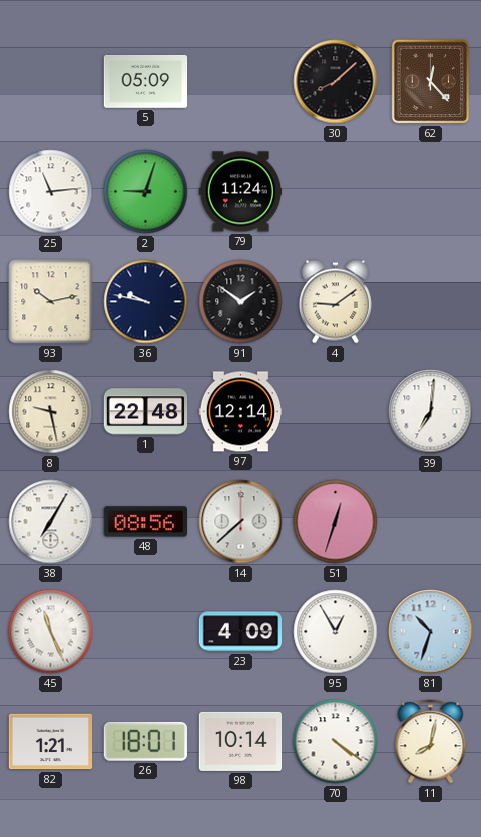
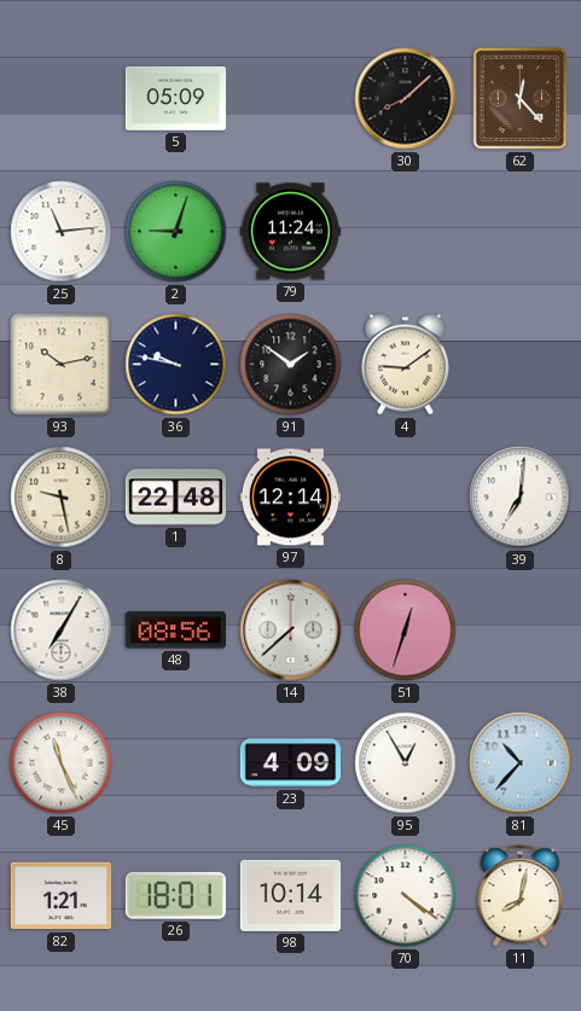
81: 10:33 -> 10:37
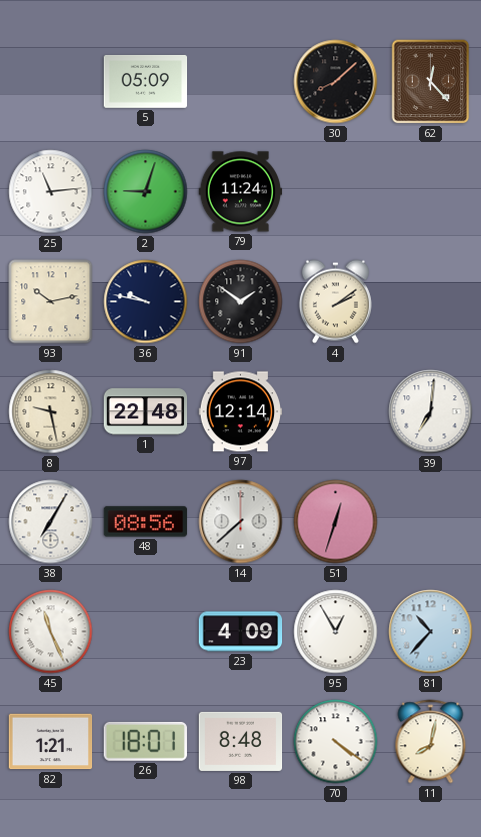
4: 9:09 -> 2:09
98: 10:14 -> 8:48
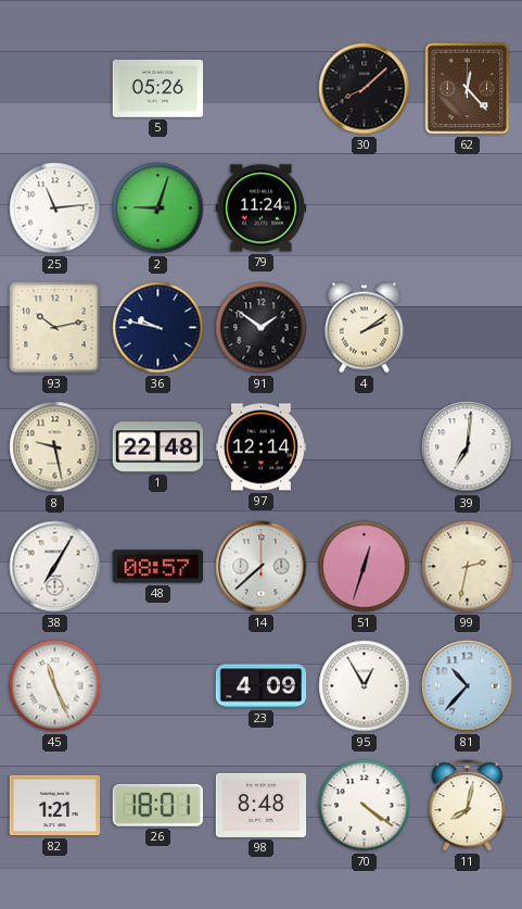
5: 05:09 -> 05:26
48: 08:56 -> 08:57
99: none -> 2:32
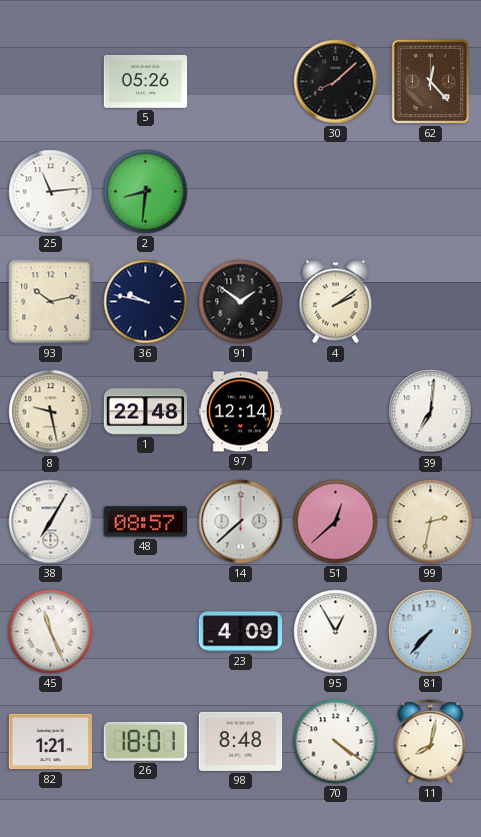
2: 9:03 -> 8:31
79: 11:24 -> none
51: 12:33 -> 12:38
81: 10:37 -> 7:37
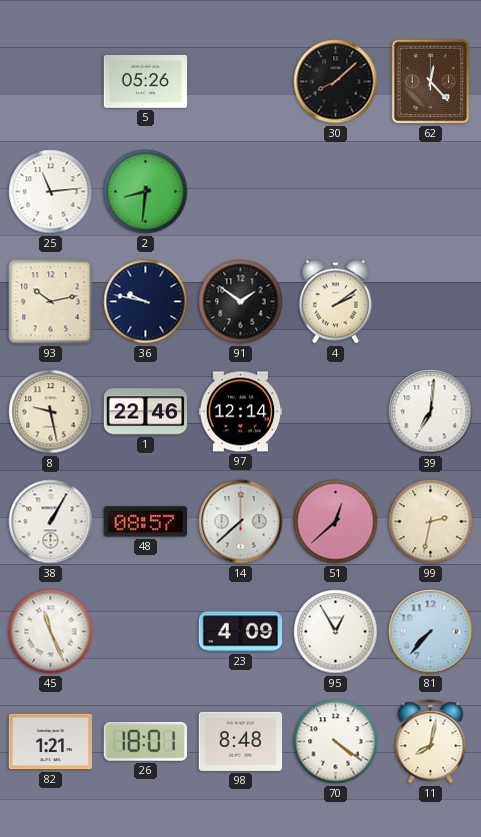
1: 22:48 -> 22:46
38: 7:05 -> 1:05
